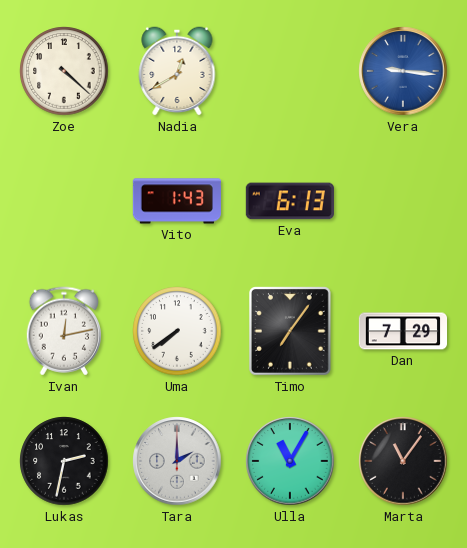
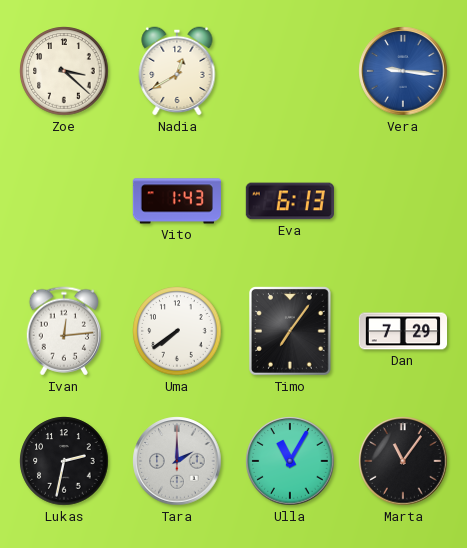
Zoe: 4:22 -> 3:22
Ivan: 12:13 -> 12:14
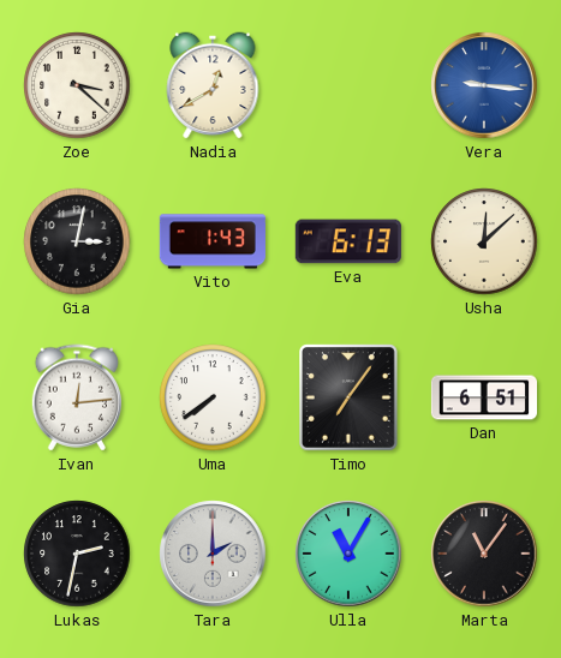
Gia: none -> 3:02
Usha: none -> 12:08
Dan: 7:29 -> 6:51
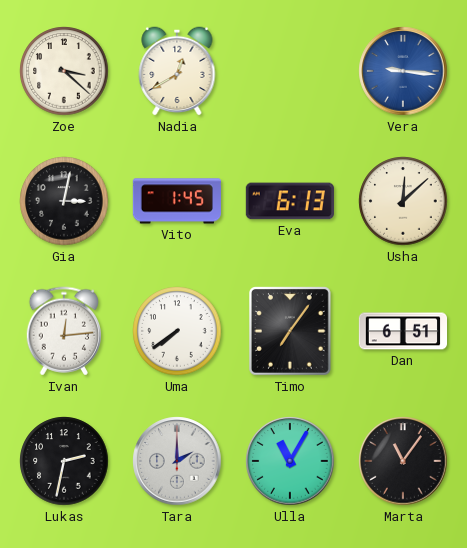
Vito: 1:43 -> 1:45
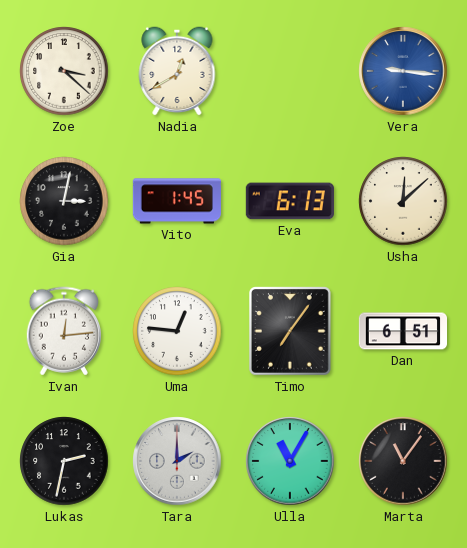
Uma: 7:39 -> 12:46
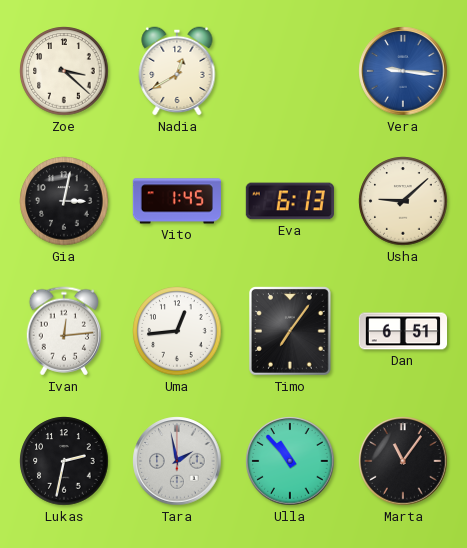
Usha: 12:08 -> 9:08
Uma: 12:46 -> 12:44
Tara: 2:00 -> 1:58
Ulla: 11:05 -> 10:53
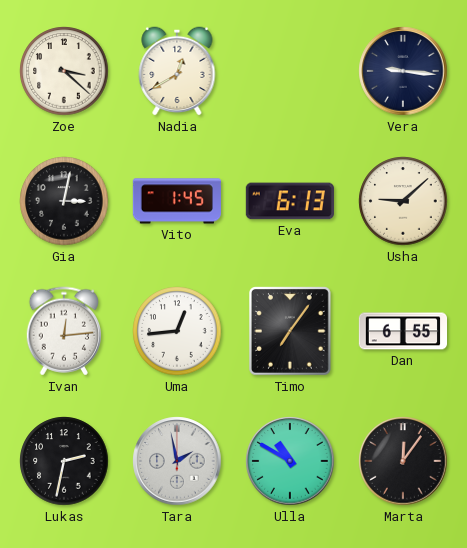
Vera dial: blue -> navy
Dan: 6:51 -> 6:55
Ulla: 10:53 -> 10:50
Marta: 11:06 -> 12:06
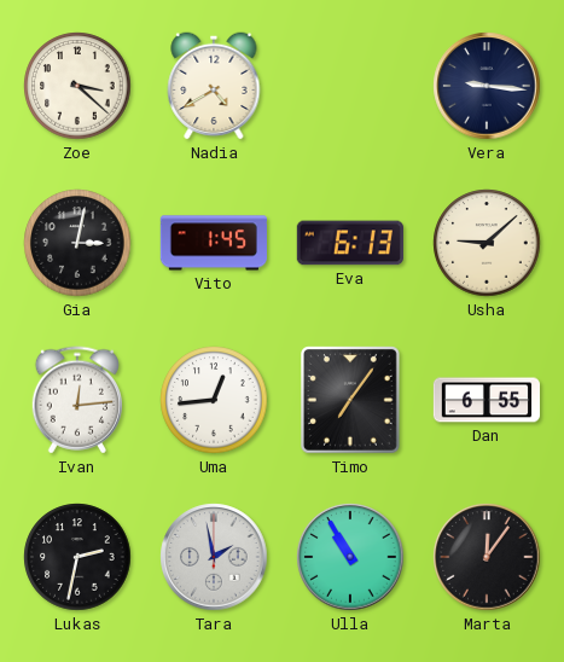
Nadia: 12:40 -> 4:40
Ulla: 10:50 -> 10:55
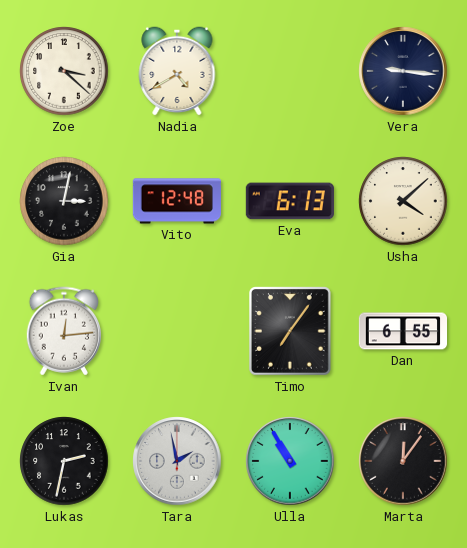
Vito: 1:45 -> 12:48
Usha: 9:08 -> 4:08
Uma: 12:44 -> none
